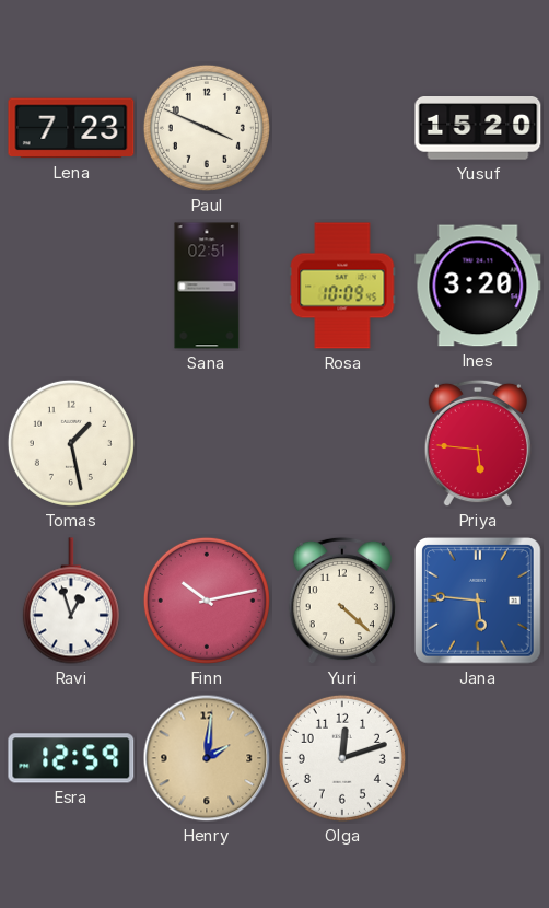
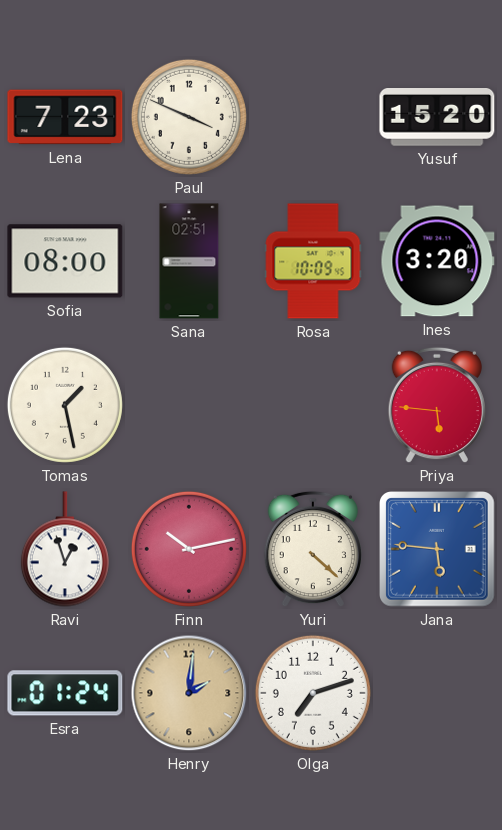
Sofia: none -> 08:00
Esra: 12:59 -> 01:24
Olga: 12:12 -> 7:12
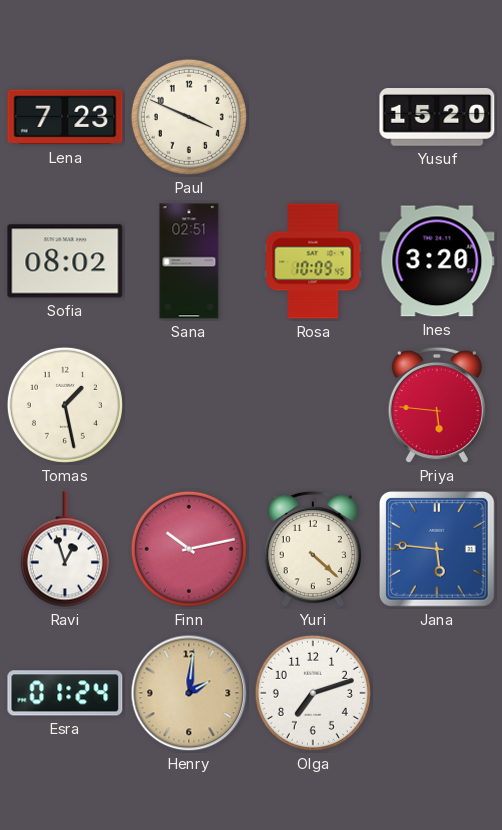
Sofia: 08:00 -> 08:02
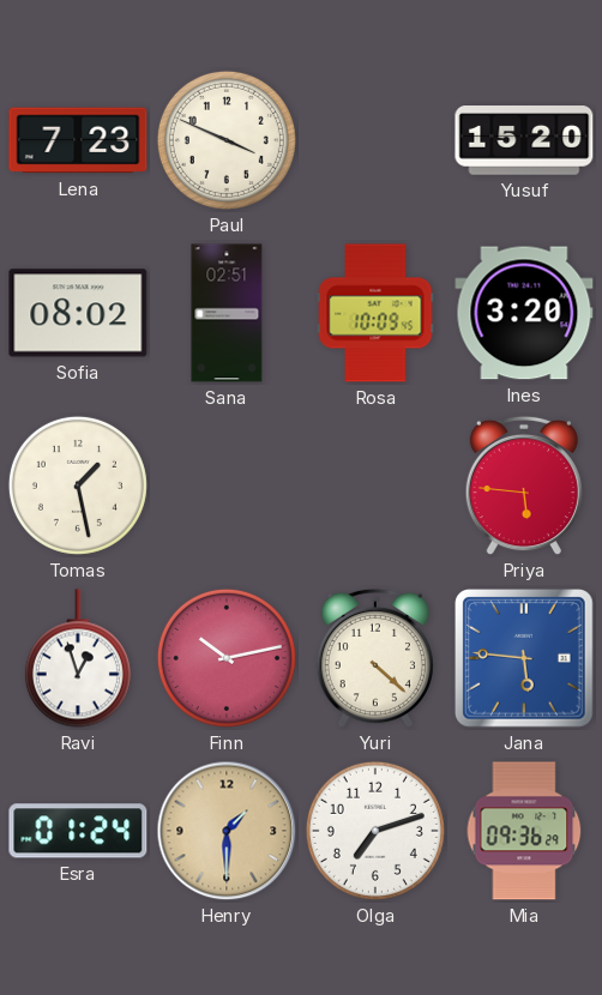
Henry: 2:01 -> 1:30
Mia: none -> 09:36
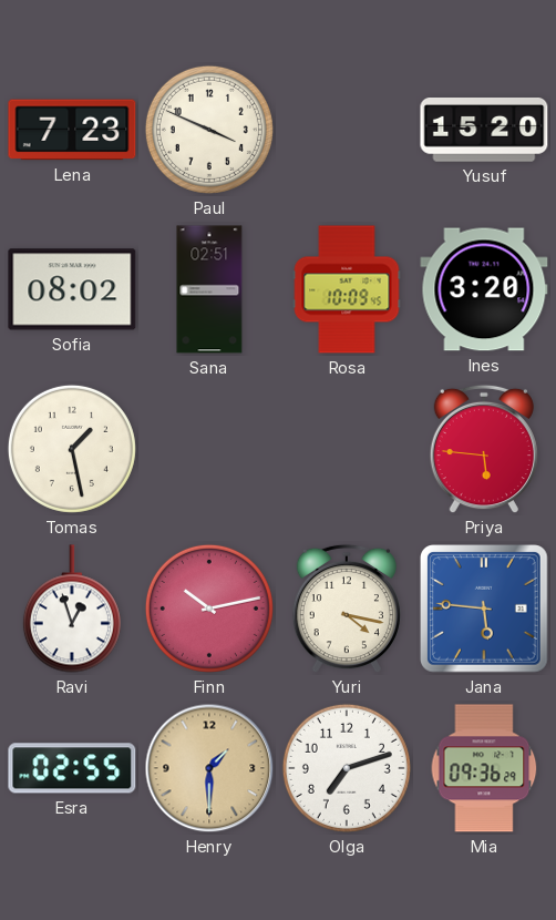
Yuri: 4:22 -> 4:17
Esra: 01:24 -> 02:55
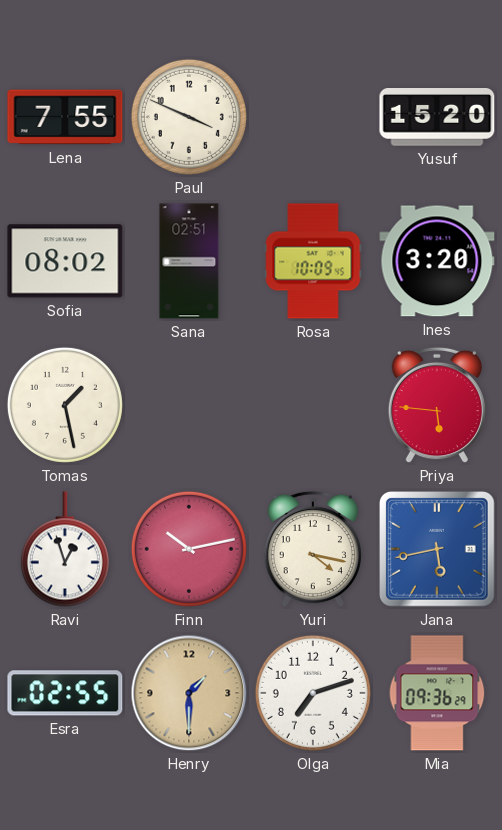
Lena: 7:23 -> 7:55
Jana: 5:46 -> 5:43
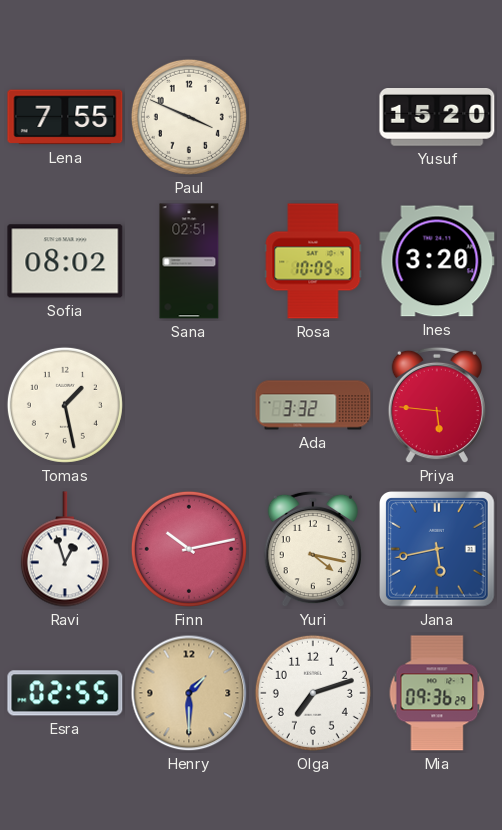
Ada: none -> 3:32
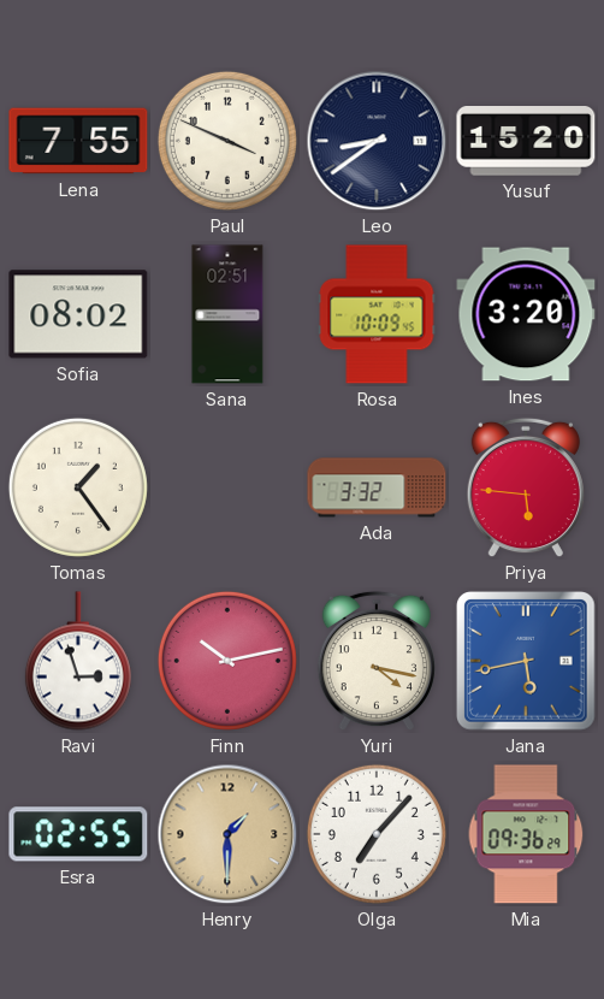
Leo: none -> 8:39
Tomas: 1:28 -> 1:24
Ravi: 12:57 -> 2:57
Olga: 7:12 -> 7:07
